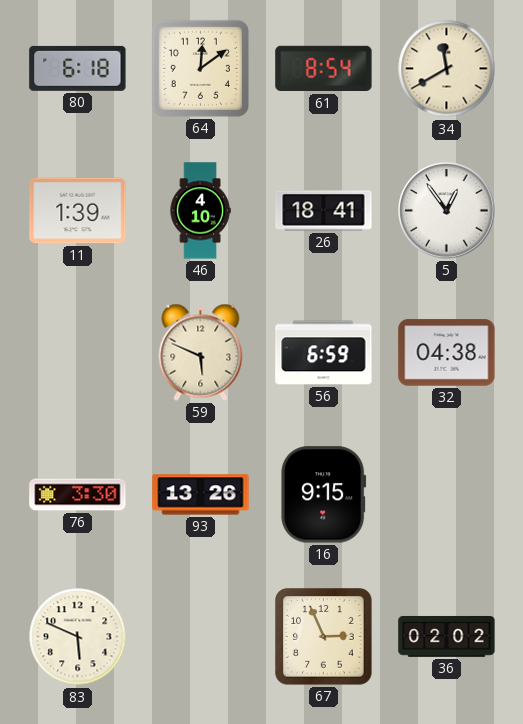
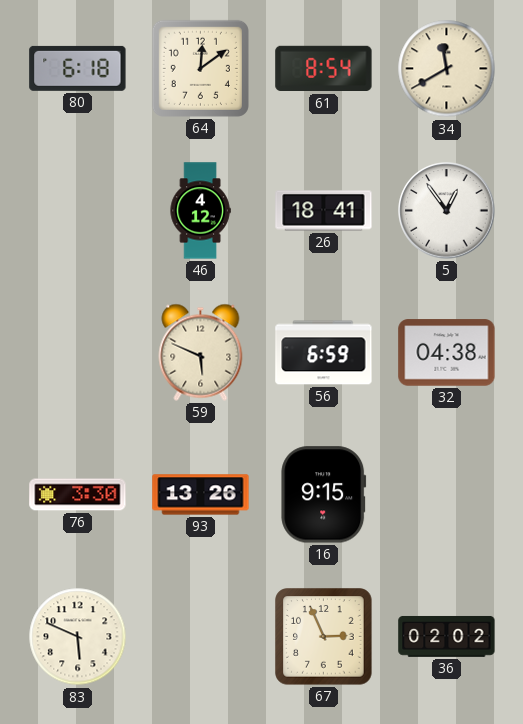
11: 1:39 -> none
46: 4:10 -> 4:12
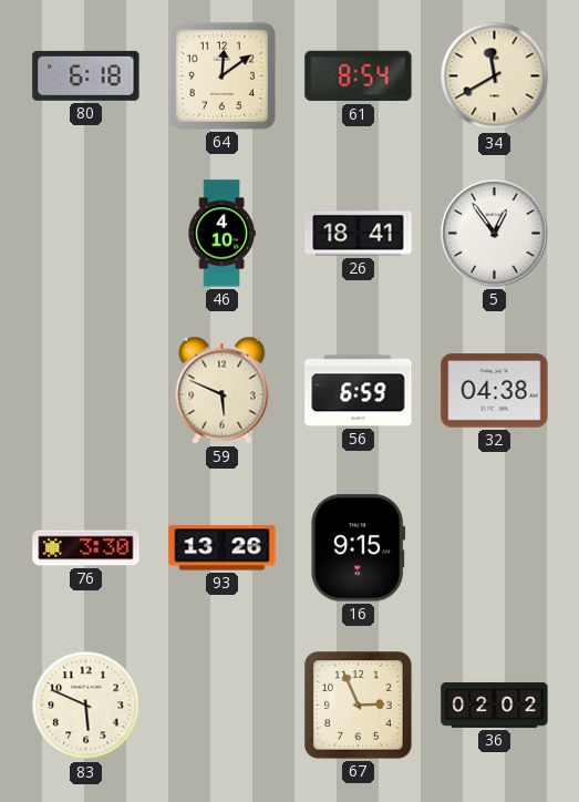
46: 4:12 -> 4:10
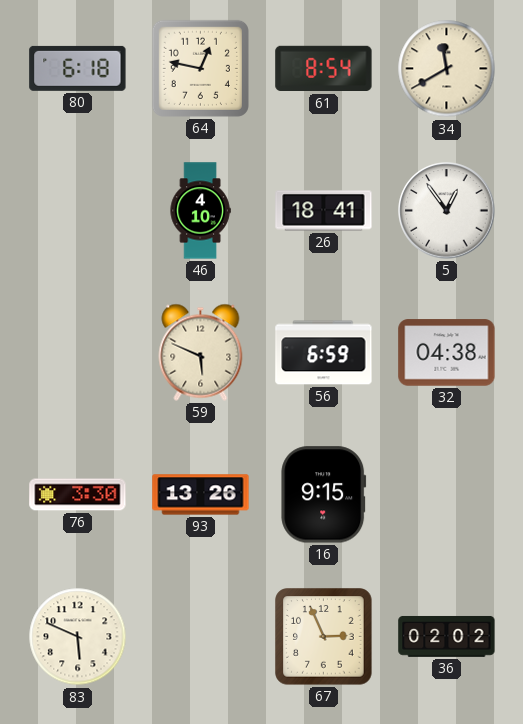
64: 12:09 -> 12:47
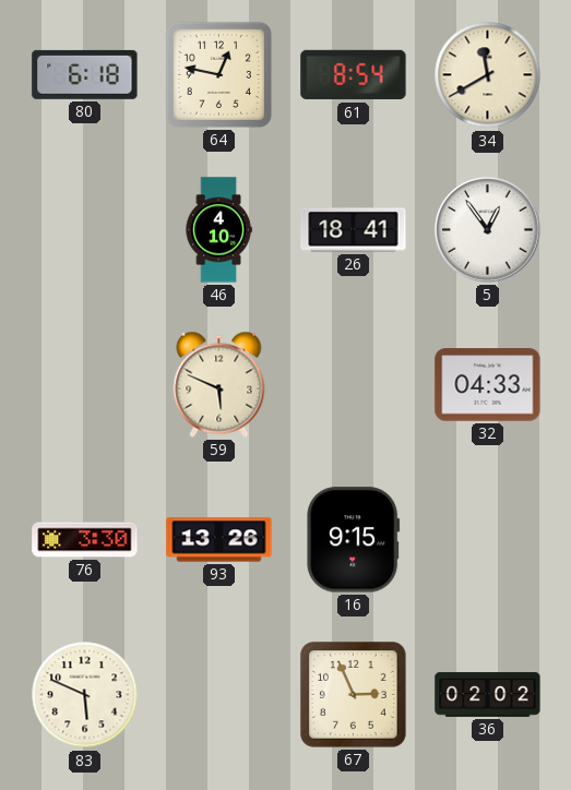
56: 6:59 -> none
32: 04:38 -> 04:33
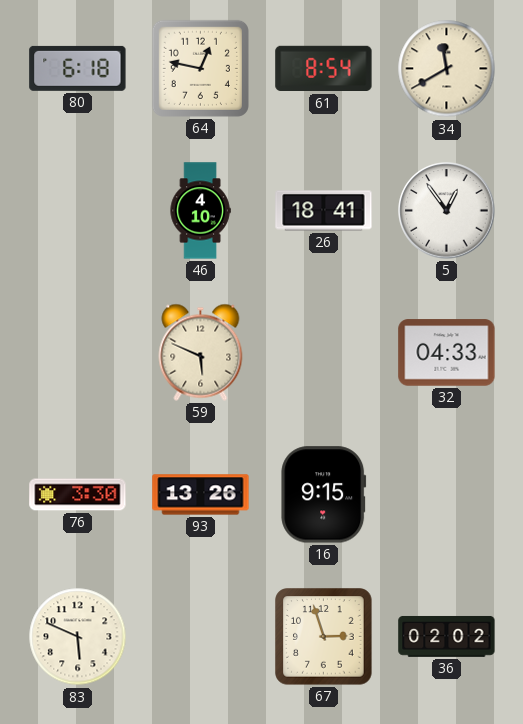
67: 2:56 -> 2:57
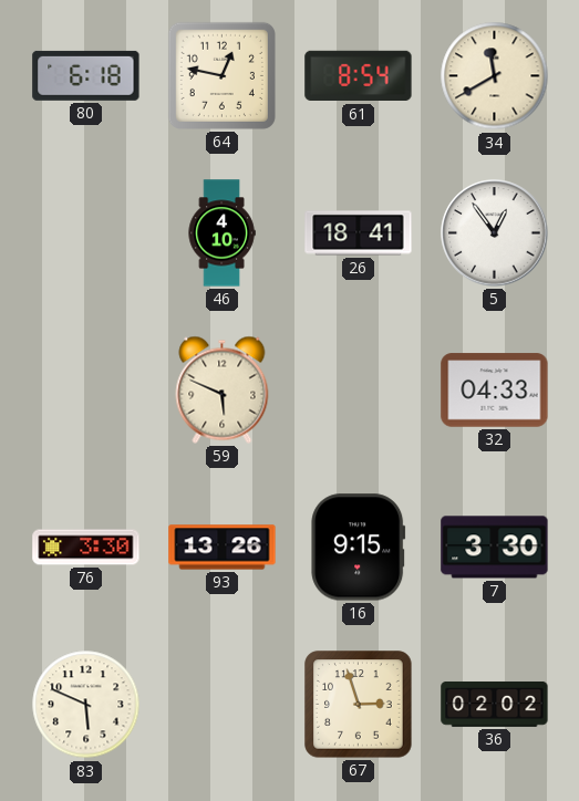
7: none -> 3:30
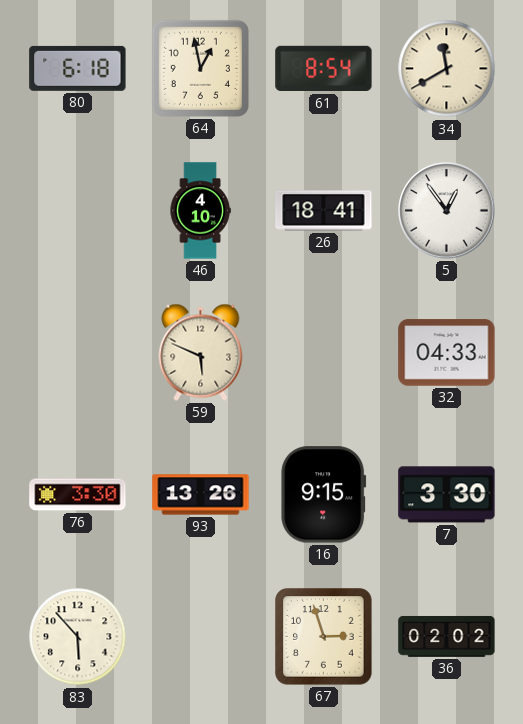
64: 12:47 -> 12:58
83: 5:49 -> 5:53
